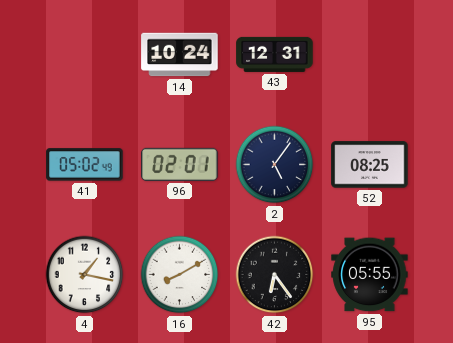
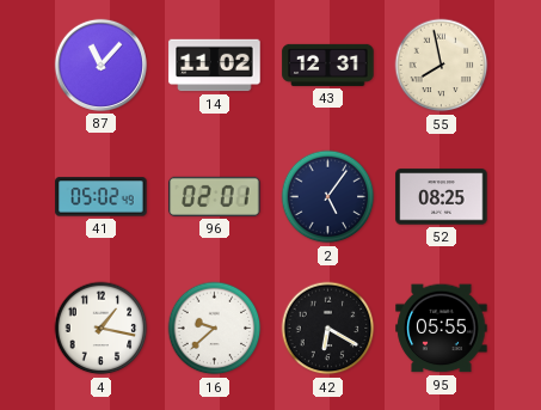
87: none -> 11:07
14: 10:24 -> 11:02
55: none -> 7:58
16: 8:10 -> 9:38
42: 6:24 -> 6:20
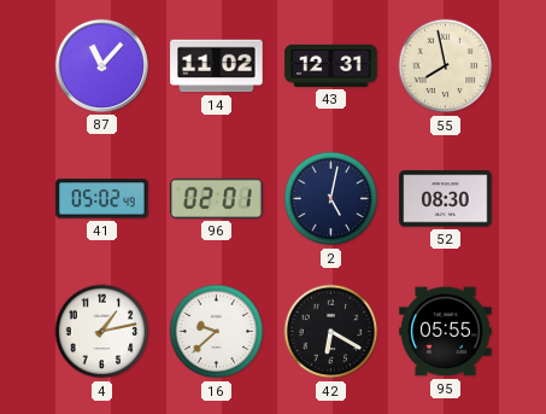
2: 5:06 -> 5:02
52: 08:25 -> 08:30
4: 1:17 -> 1:13
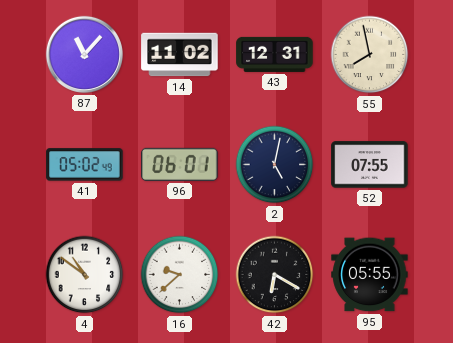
96: 02:01 -> 06:01
52: 08:30 -> 07:55
4: 1:13 -> 10:51
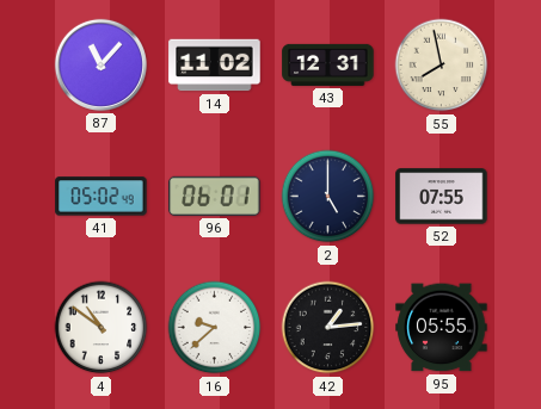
2: 5:02 -> 5:00
42: 6:20 -> 1:14
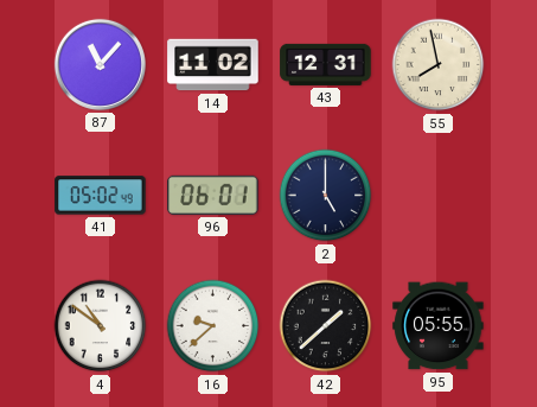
52: 07:55 -> none
42: 1:14 -> 1:38
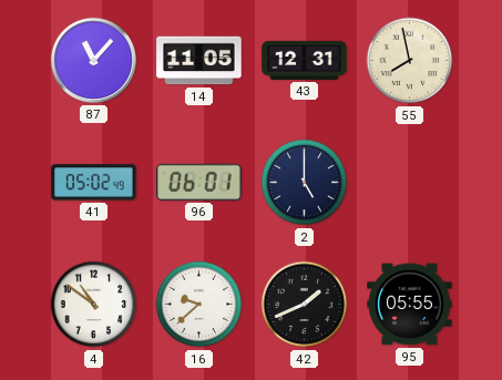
14: 11:02 -> 11:05
42: 1:38 -> 1:41
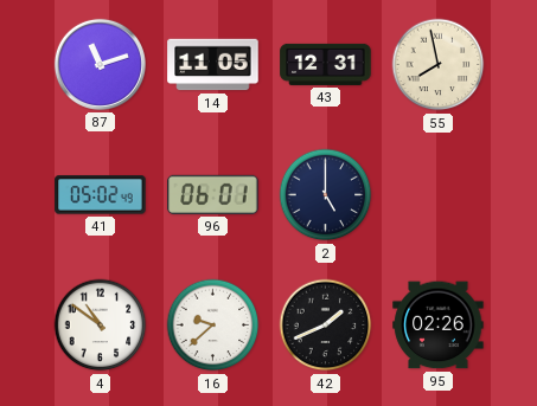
87: 11:07 -> 11:12
95: 05:55 -> 02:26
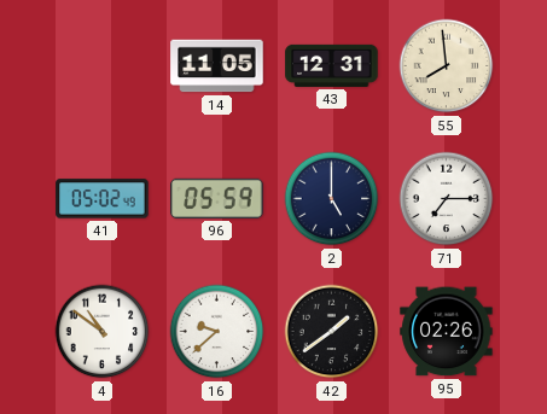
87: 11:12 -> none
55: 7:58 -> 7:59
96: 06:01 -> 05:59
71: none -> 7:15
42: 1:41 -> 1:39
